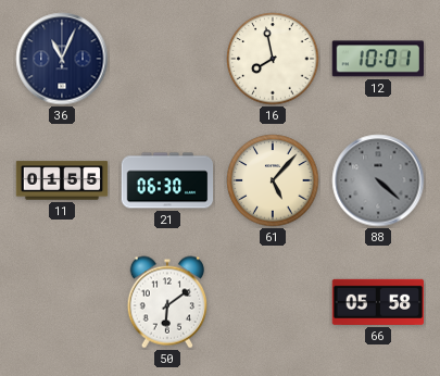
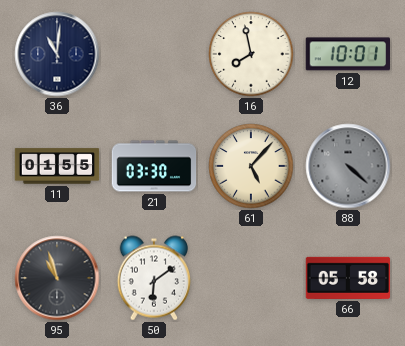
36: 11:04 -> 11:01
21: 06:30 -> 03:30
95: none -> 10:57
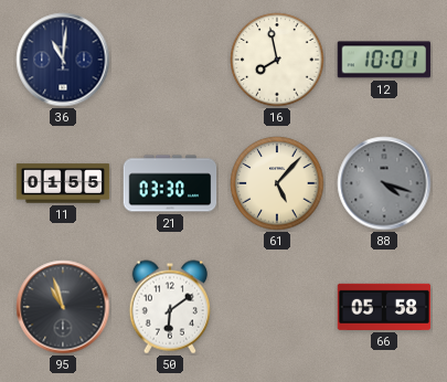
88: 4:22 -> 4:18
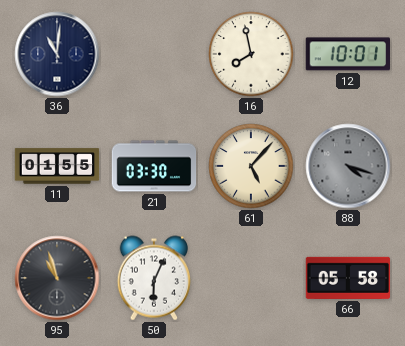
50: 6:09 -> 6:04
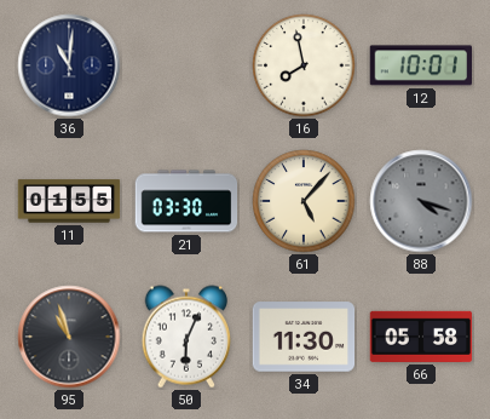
34: none -> 11:30
